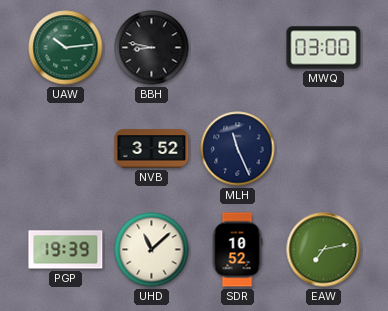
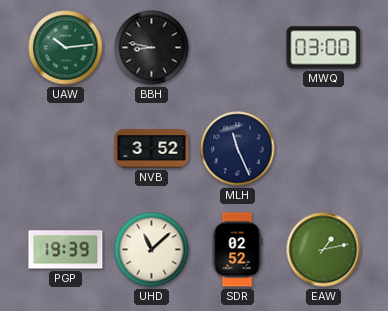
SDR: 10:52 -> 02:52
EAW: 7:13 -> 1:13
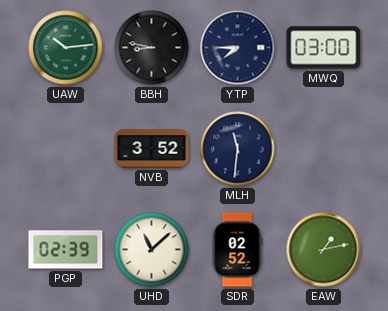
YTP: none -> 7:45
MLH: 11:26 -> 11:31
PGP: 19:39 -> 02:39
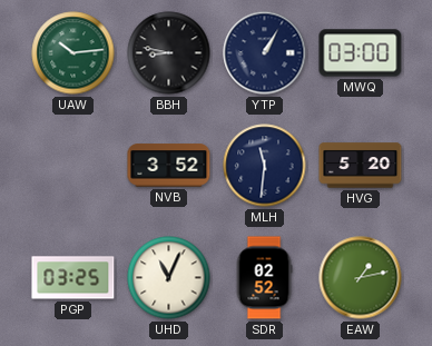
YTP: 7:45 -> 1:05
HVG: none -> 5:20
PGP: 02:39 -> 03:25
UHD: 11:08 -> 11:04
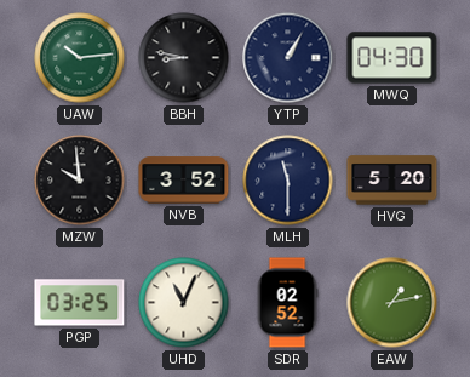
MWQ: 03:00 -> 04:30
MZW: none -> 9:59
MLH: 11:31 -> 11:30
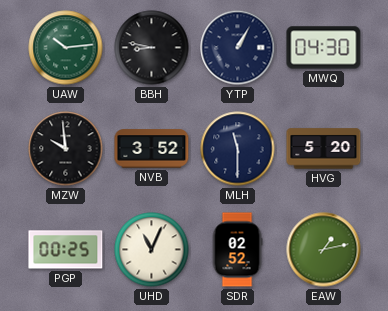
PGP: 03:25 -> 00:25
